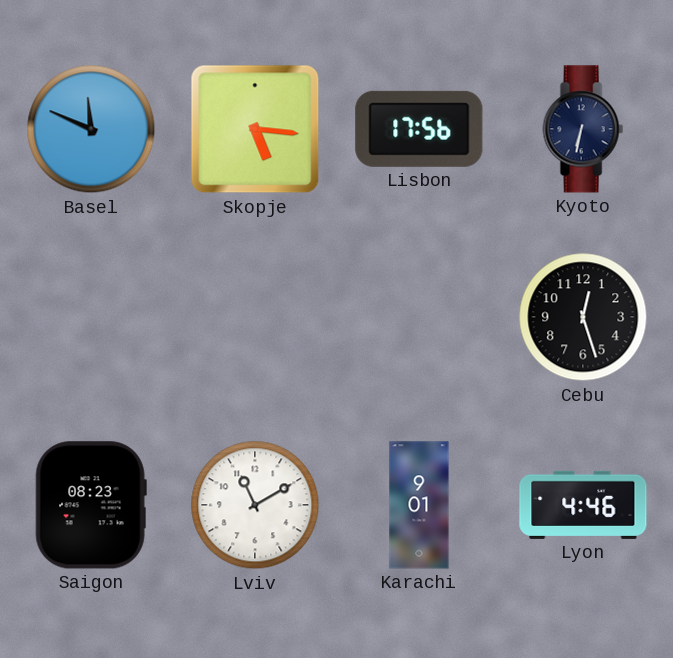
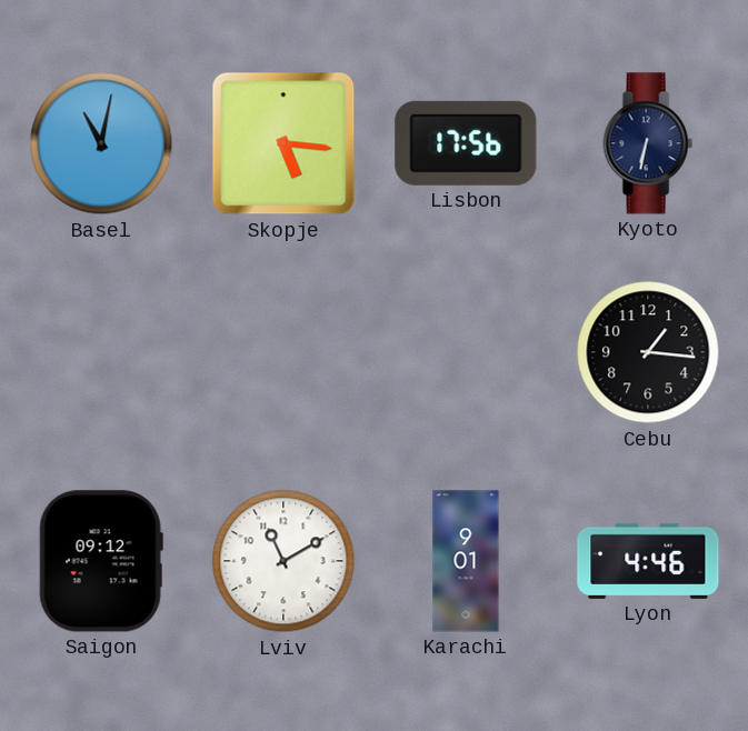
Basel: 11:49 -> 11:02
Cebu: 12:27 -> 1:16
Saigon: 08:23 -> 09:12
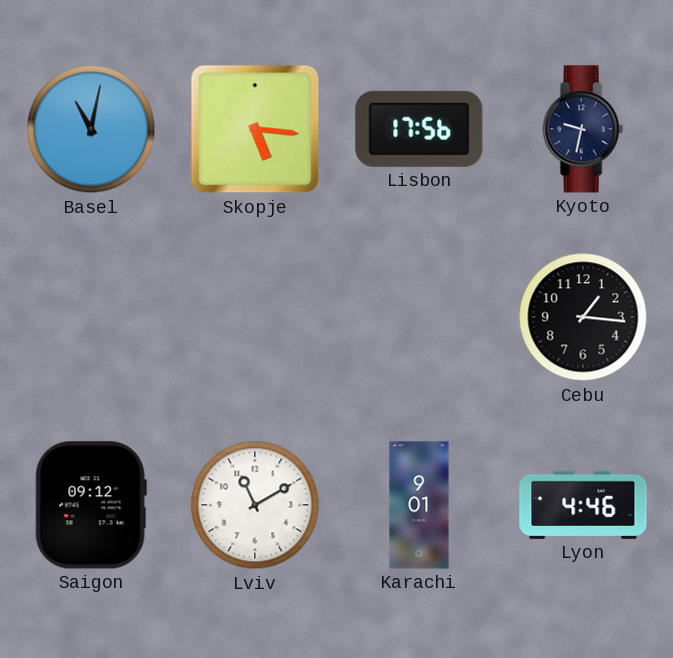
Kyoto: 6:32 -> 9:32
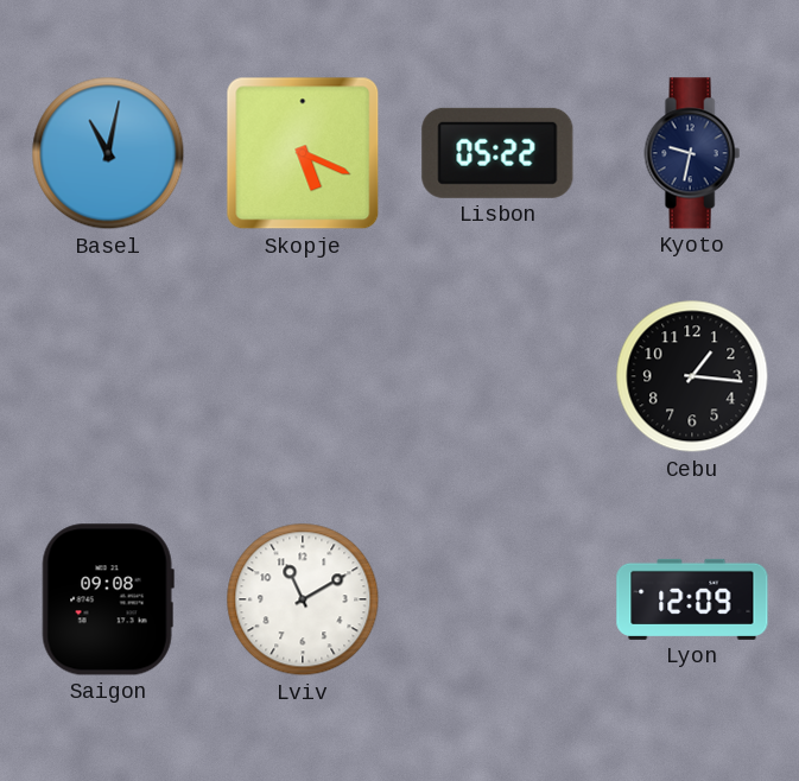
Skopje: 5:16 -> 5:19
Lisbon: 17:56 -> 05:22
Saigon: 09:12 -> 09:08
Karachi: 9:01 -> none
Lyon: 4:46 -> 12:09
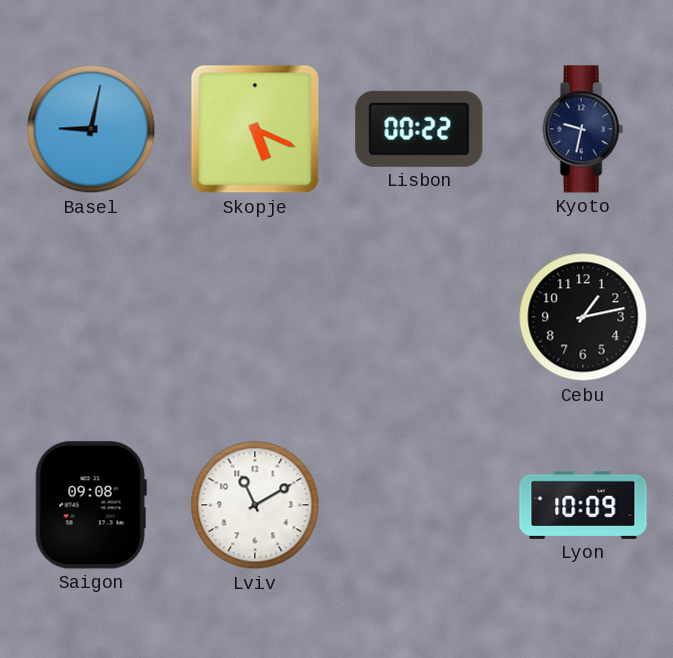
Basel: 11:02 -> 9:02
Lisbon: 05:22 -> 00:22
Cebu: 1:16 -> 1:13
Lyon: 12:09 -> 10:09
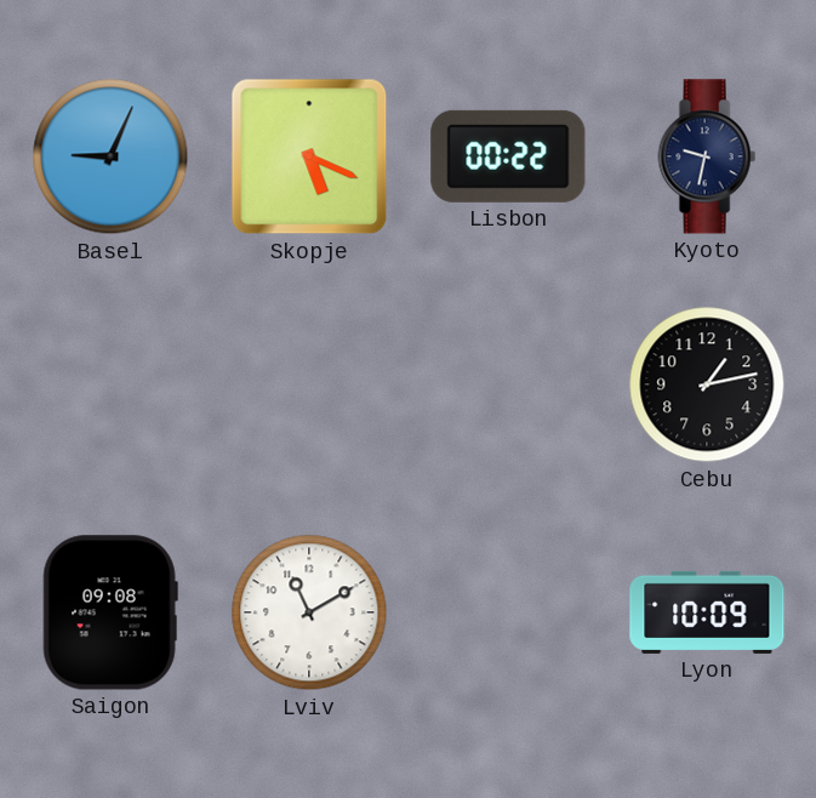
Basel: 9:02 -> 9:04
